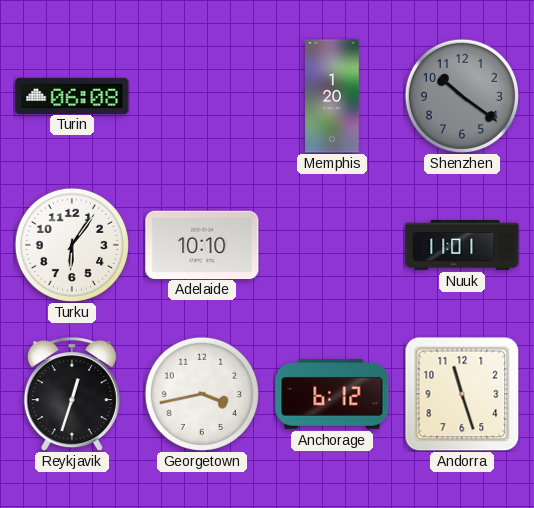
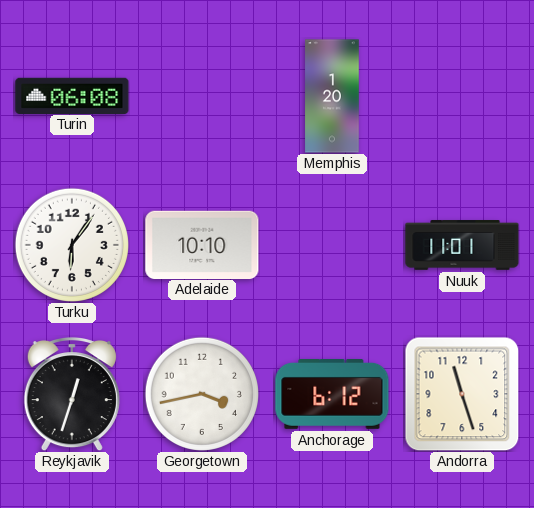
Shenzhen: 10:21 -> none
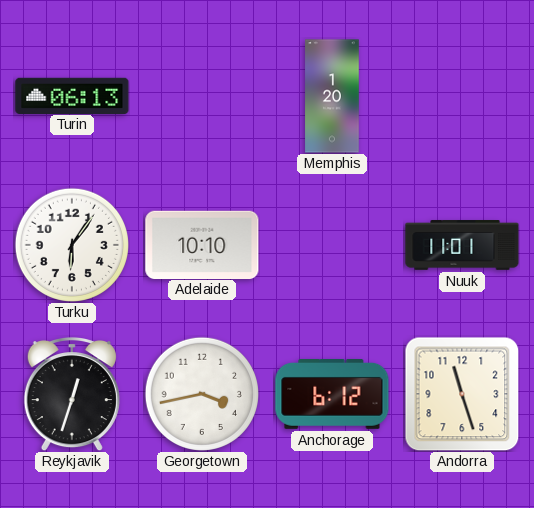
Turin: 06:08 -> 06:13
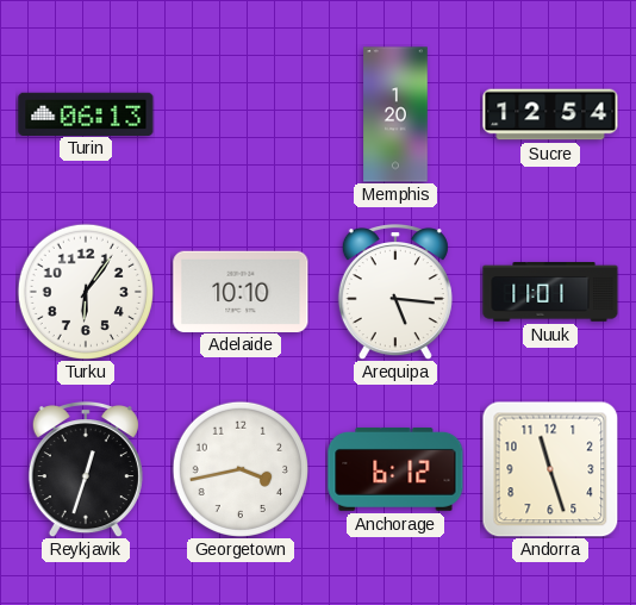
Sucre: none -> 12:54
Arequipa: none -> 5:16
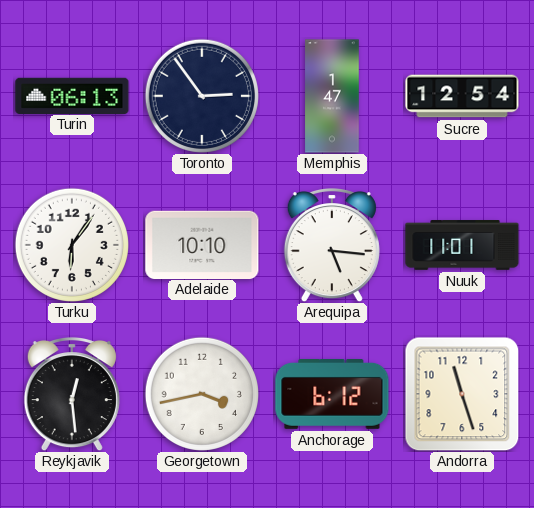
Toronto: none -> 2:54
Memphis: 1:20 -> 1:47
Reykjavik: 12:33 -> 12:29
